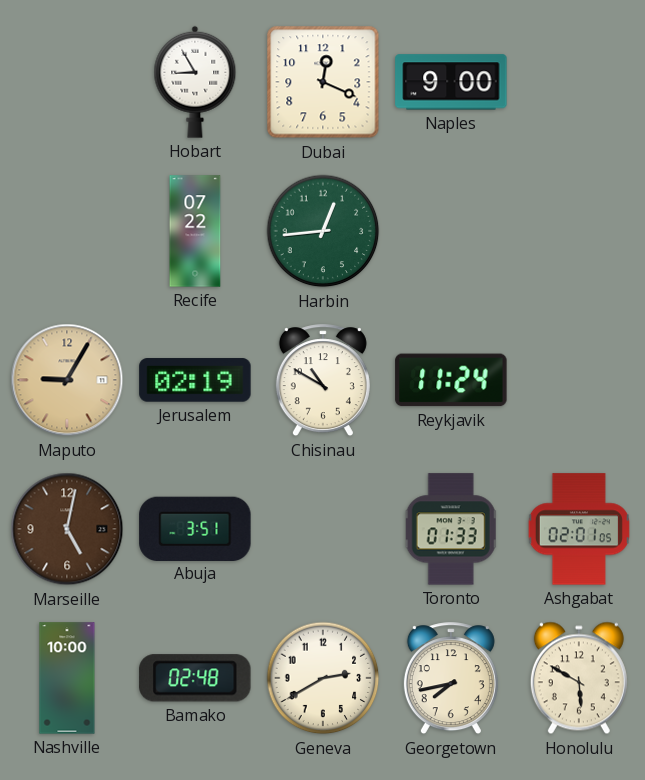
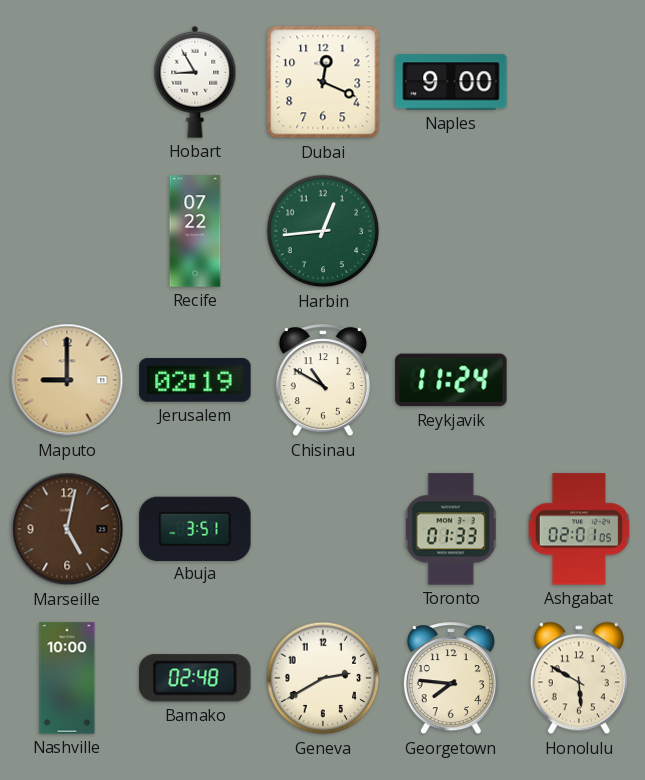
Maputo: 9:05 -> 9:00
Georgetown: 7:43 -> 7:46
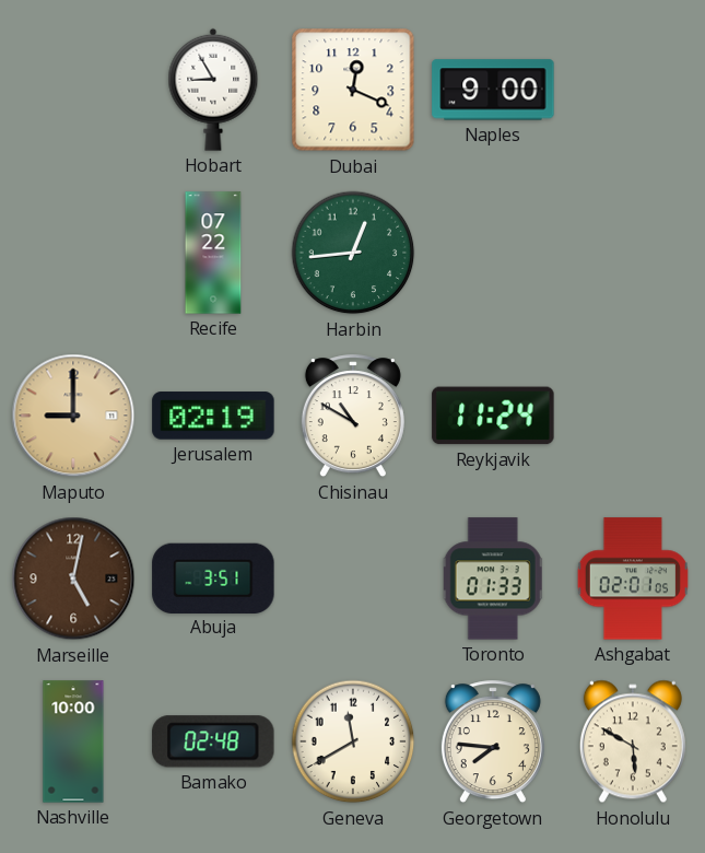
Geneva: 2:40 -> 11:40
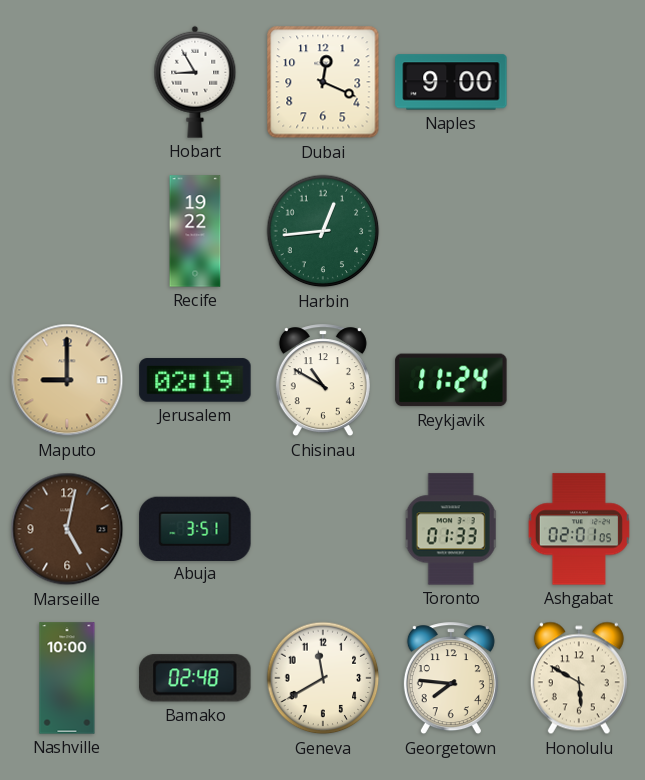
Recife: 07:22 -> 19:22
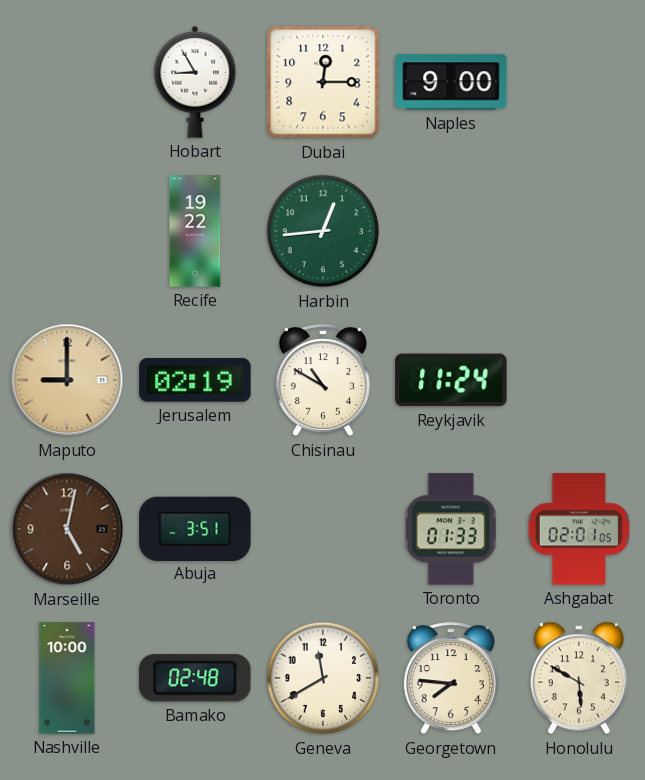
Dubai: 12:19 -> 12:15
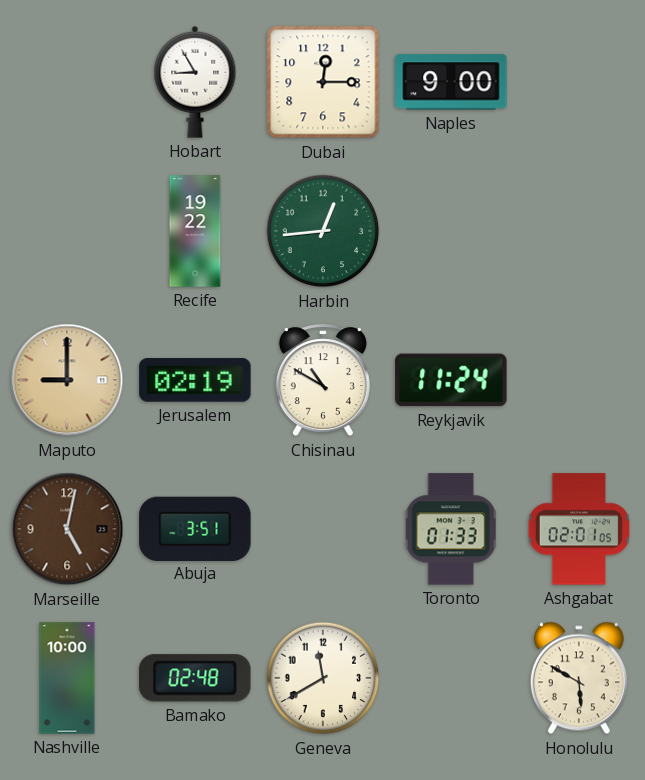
Georgetown: 7:46 -> none
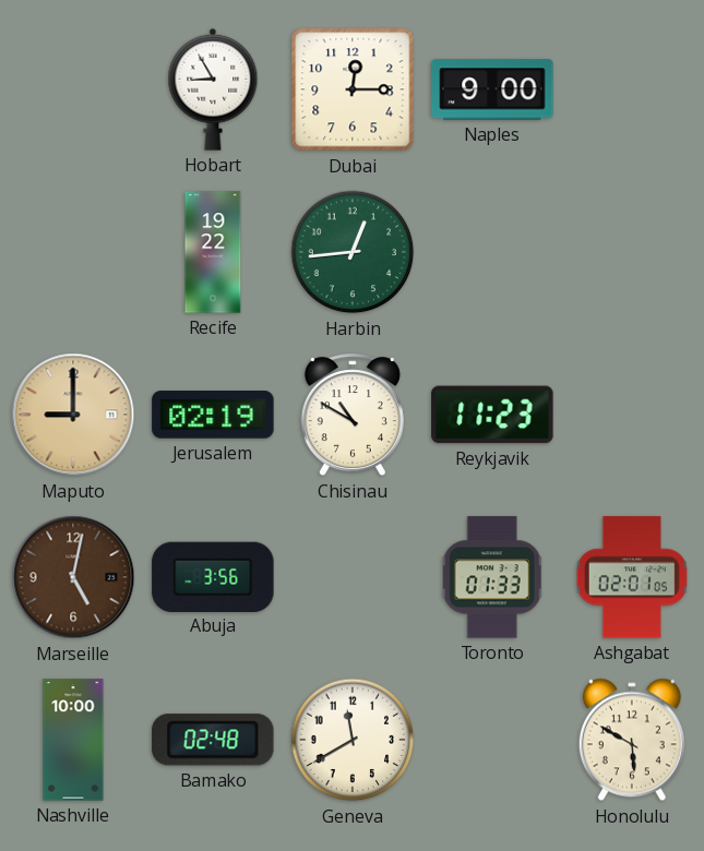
Reykjavik: 11:24 -> 11:23
Abuja: 3:51 -> 3:56
